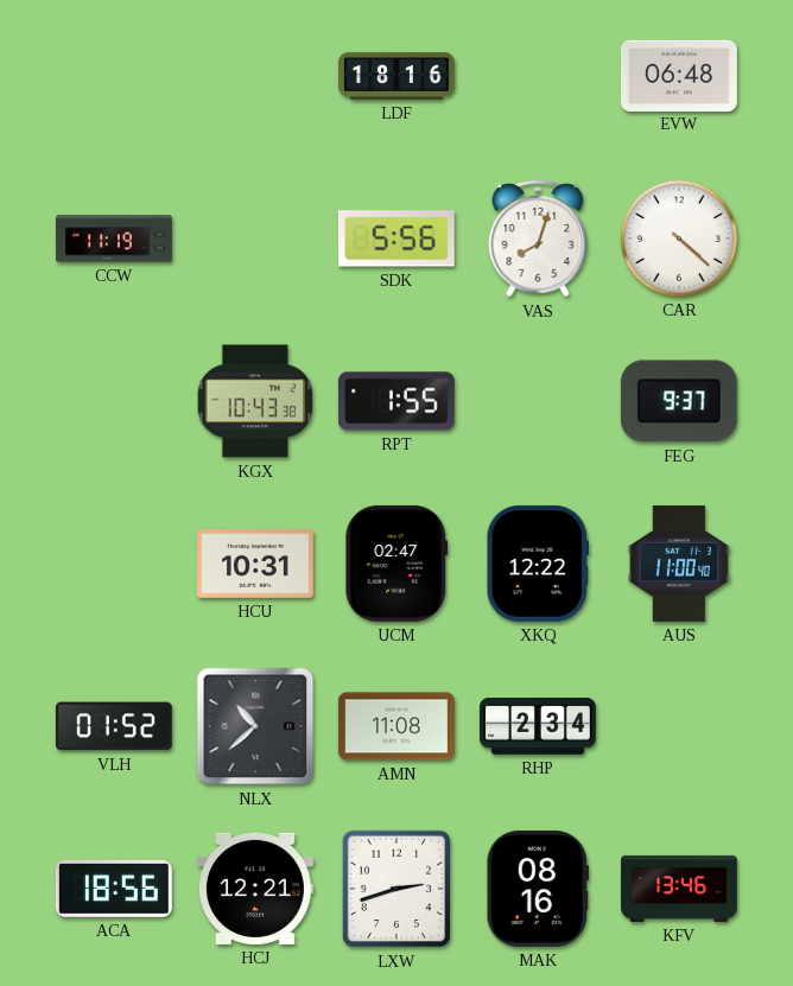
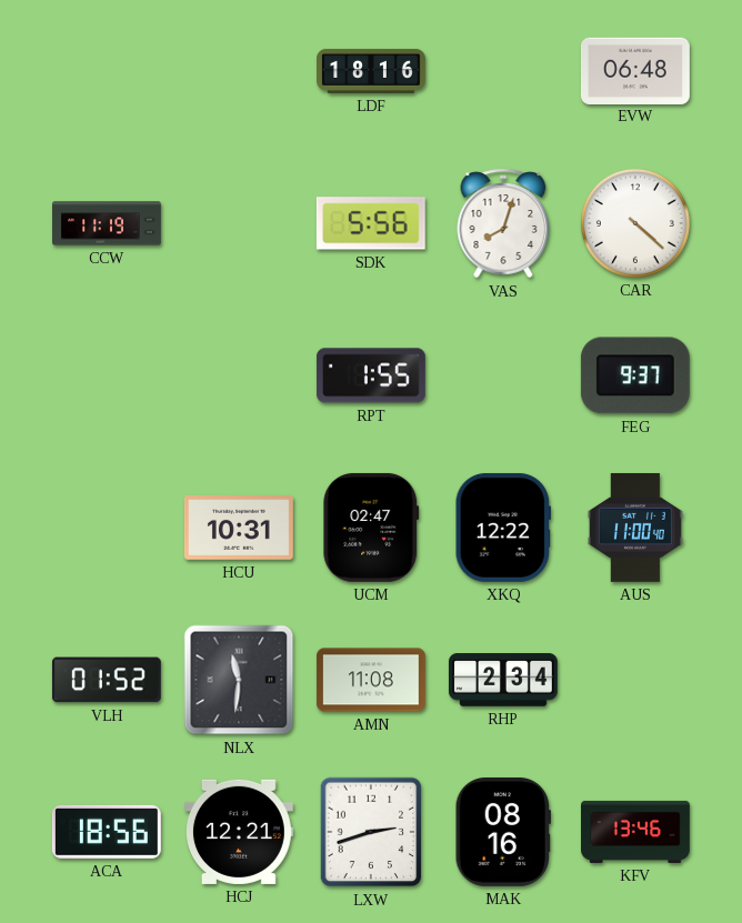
KGX: 10:43 -> none
NLX: 10:38 -> 11:31
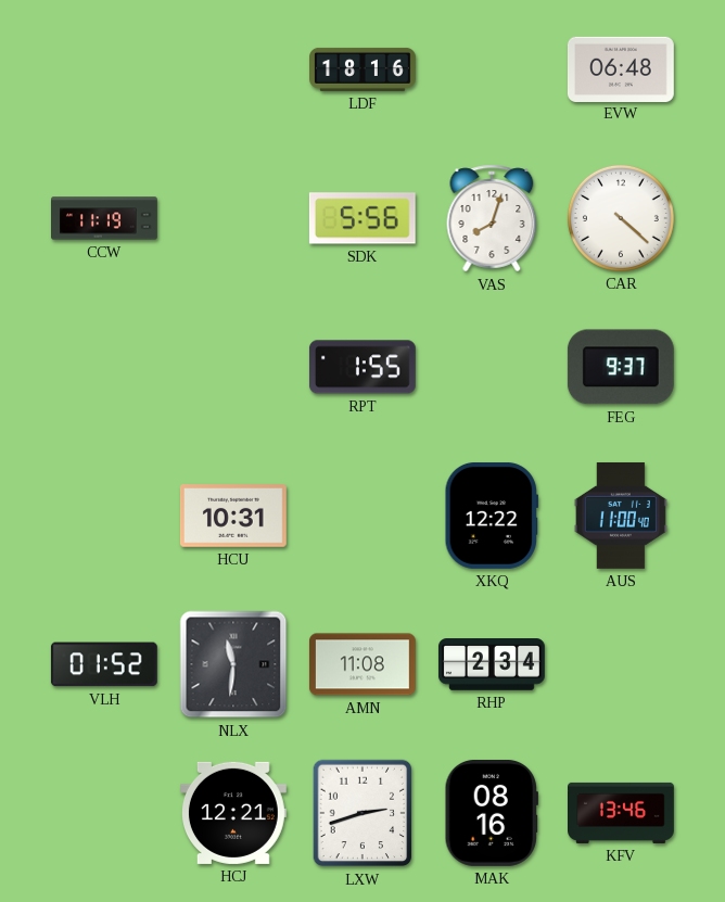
UCM: 02:47 -> none
ACA: 18:56 -> none
